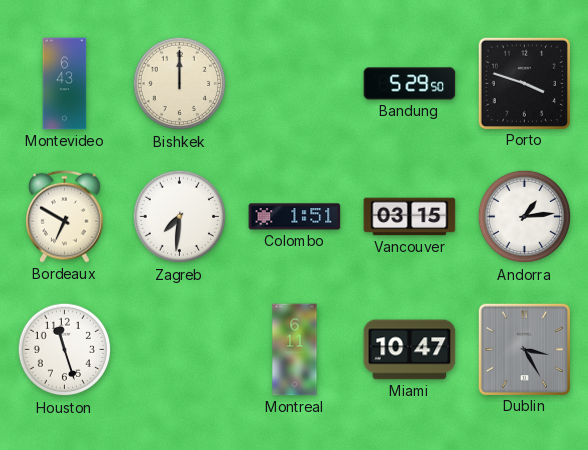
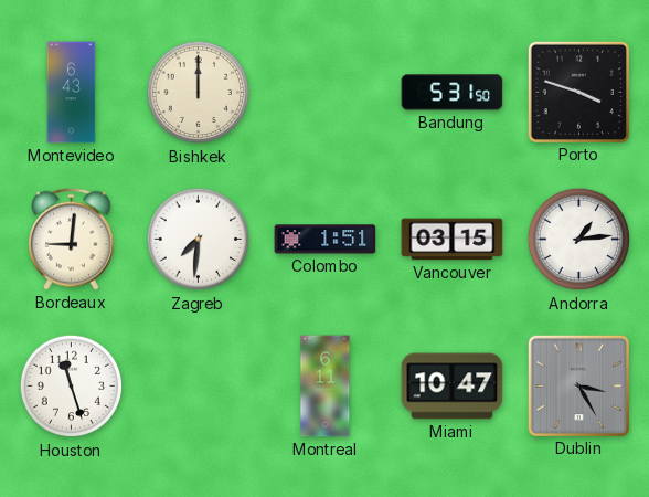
Bandung: 5:29 -> 5:31
Bordeaux: 6:50 -> 9:01
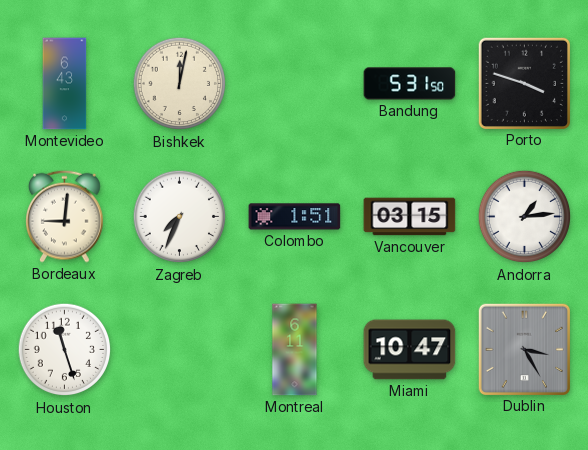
Bishkek: 12:00 -> 12:02
Zagreb: 7:31 -> 7:34
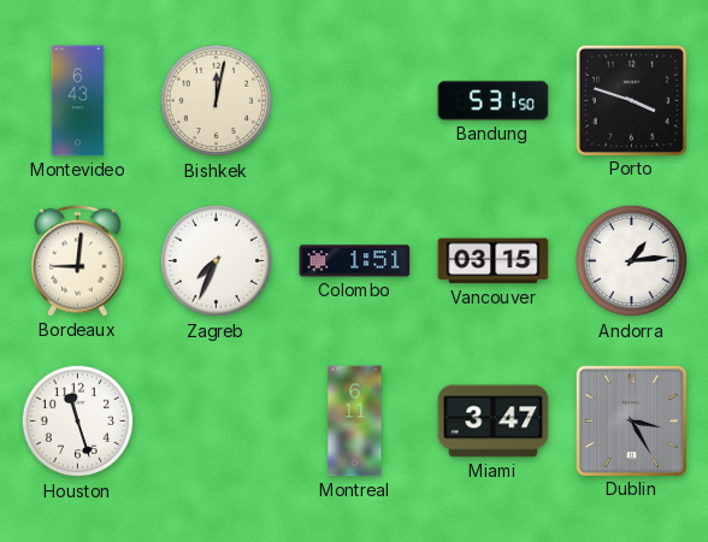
Miami: 10:47 -> 3:47
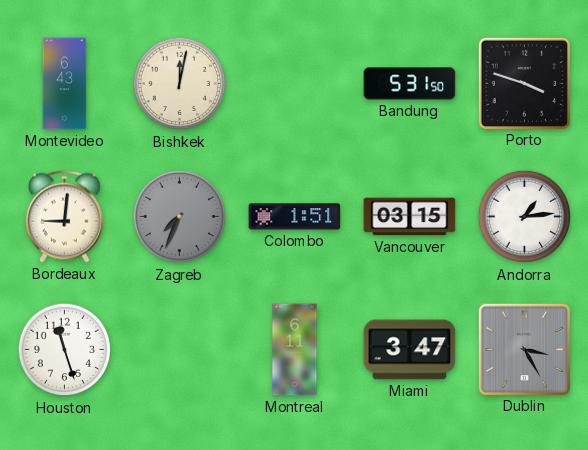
Zagreb dial: white -> grey
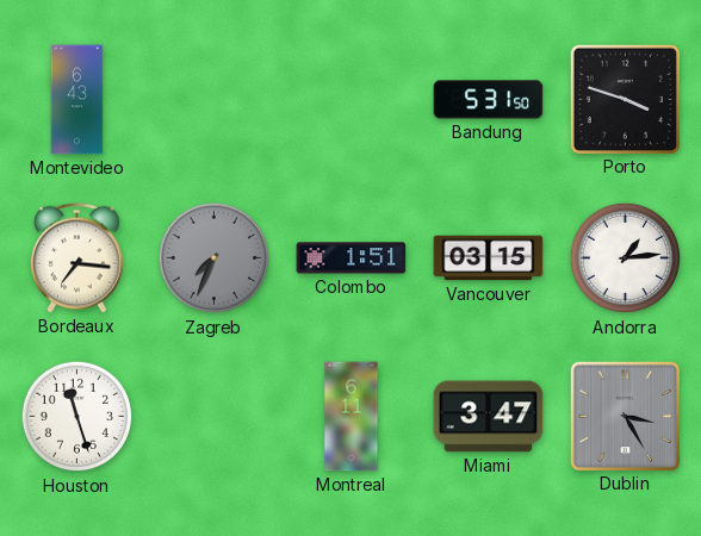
Bishkek: 12:02 -> none
Bordeaux: 9:01 -> 7:16
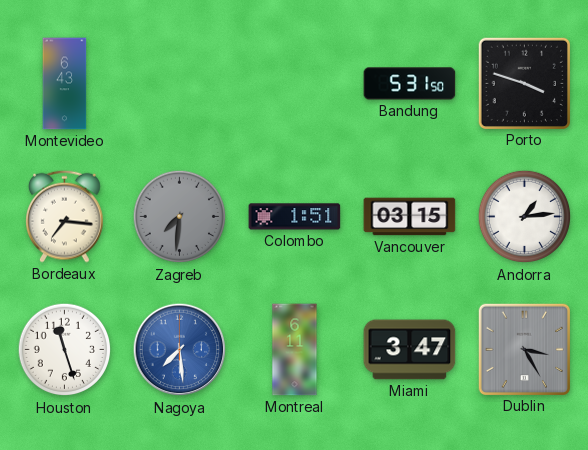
Zagreb: 7:34 -> 7:31
Nagoya: none -> 7:29
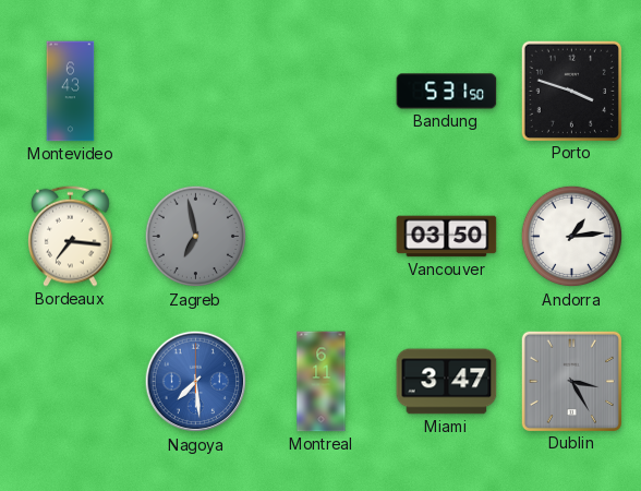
Zagreb: 7:31 -> 6:58
Colombo: 1:51 -> none
Vancouver: 03:15 -> 03:50
Houston: 11:27 -> none
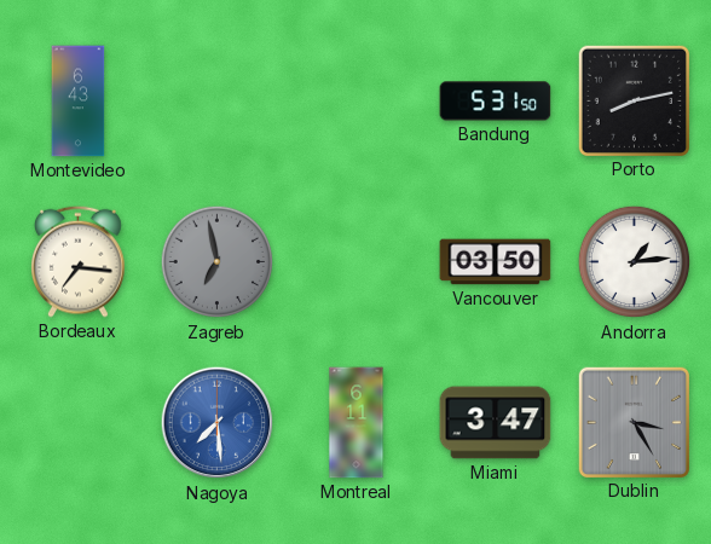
Porto: 3:48 -> 8:13
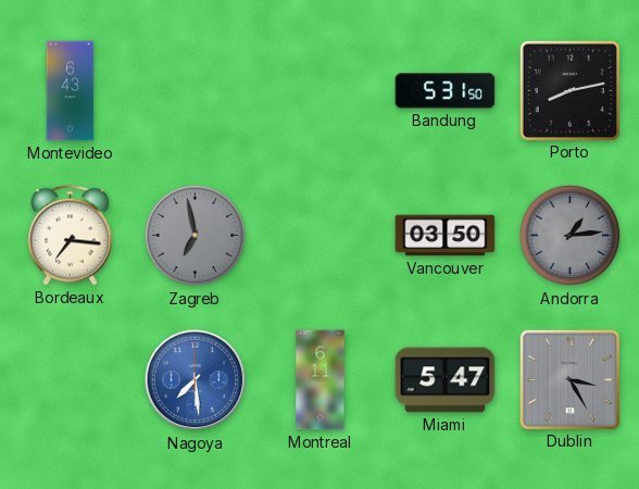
Andorra dial: white -> grey
Miami: 3:47 -> 5:47
